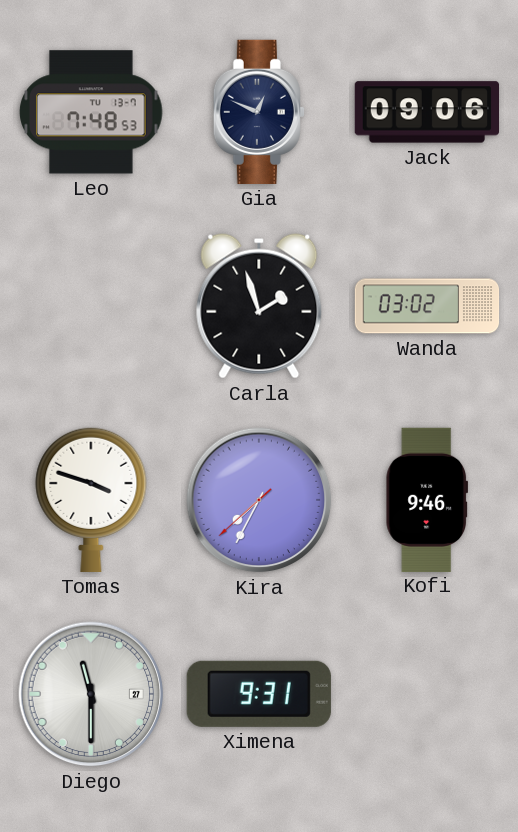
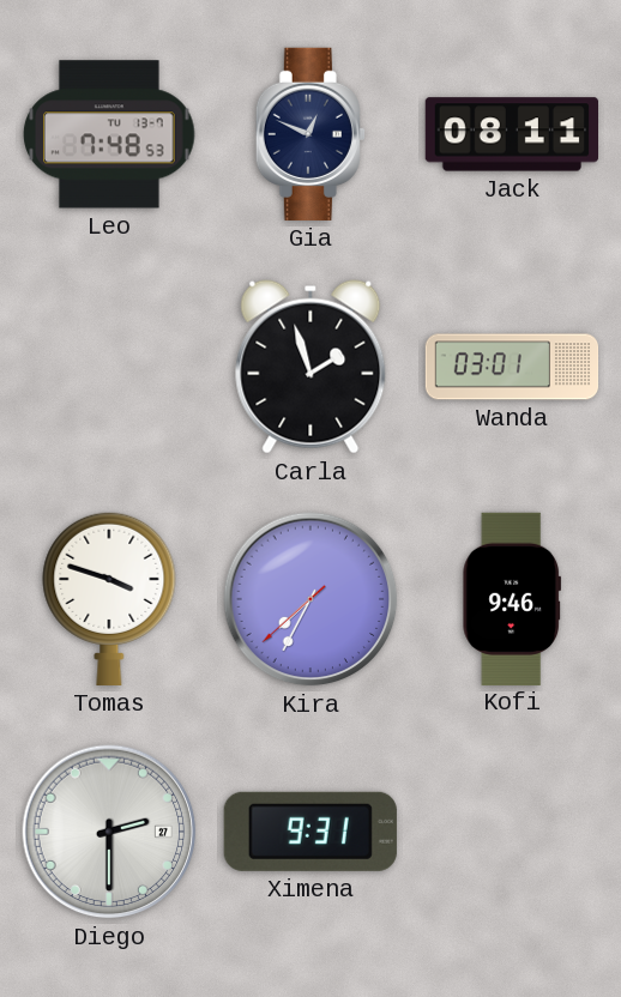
Jack: 09:06 -> 08:11
Wanda: 03:02 -> 03:01
Diego: 11:30 -> 2:30
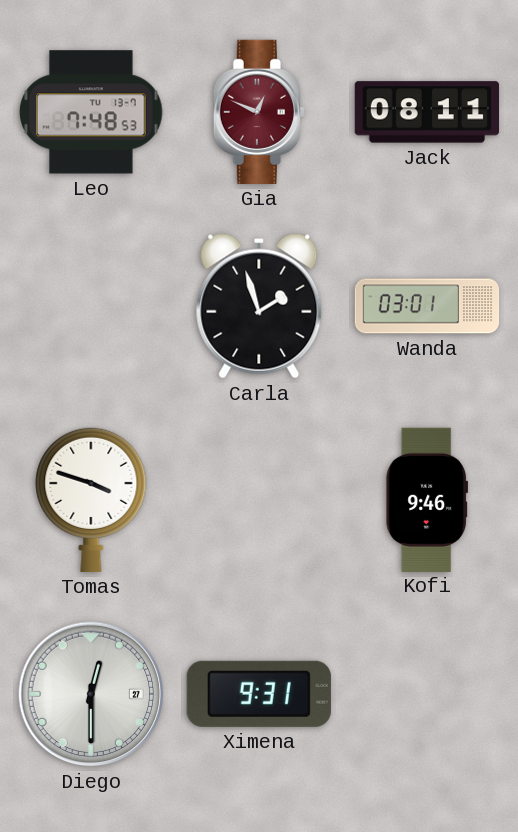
Gia dial: navy -> burgundy
Kira: 7:34 -> none
Diego: 2:30 -> 12:30
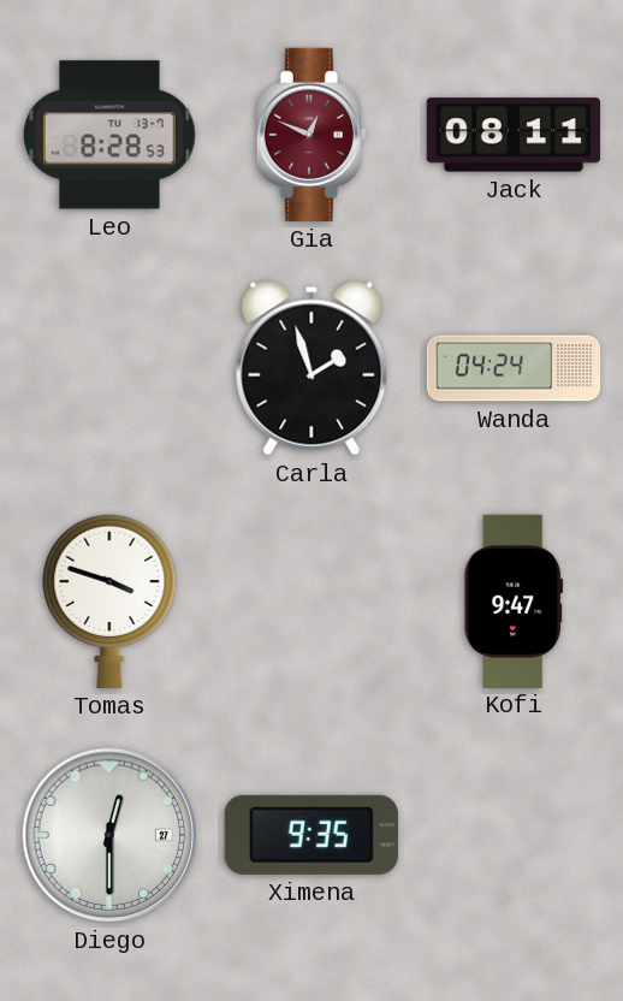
Leo: 7:48 -> 8:28
Wanda: 03:01 -> 04:24
Kofi: 9:46 -> 9:47
Ximena: 9:31 -> 9:35
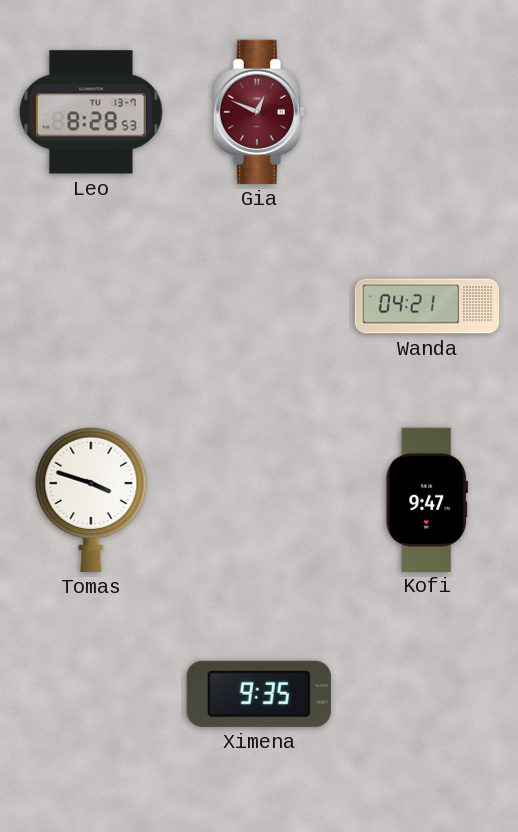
Jack: 08:11 -> none
Carla: 1:57 -> none
Wanda: 04:24 -> 04:21
Diego: 12:30 -> none
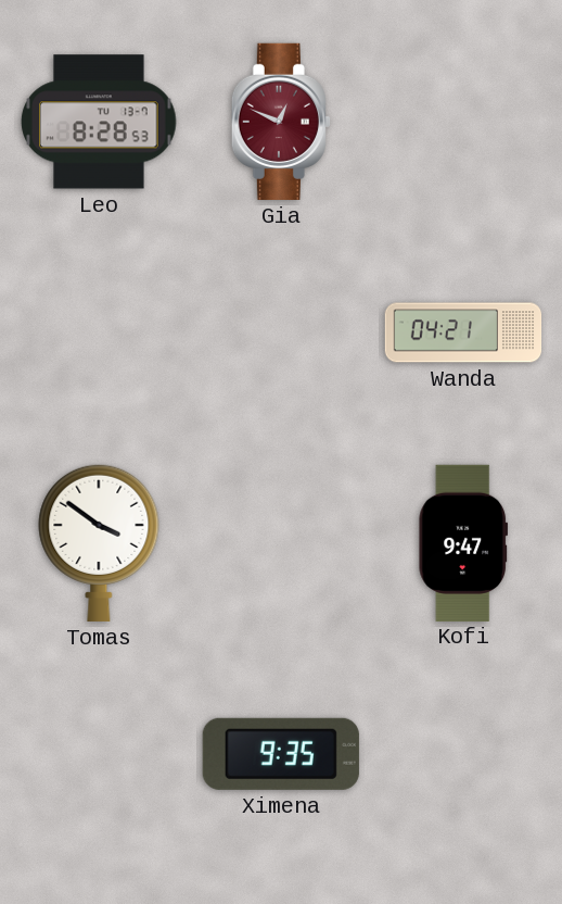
Tomas: 3:48 -> 3:51
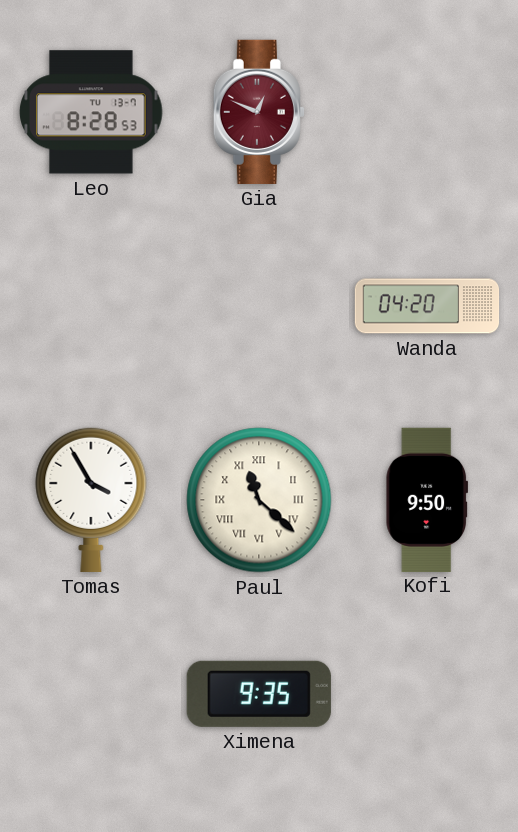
Wanda: 04:21 -> 04:20
Tomas: 3:51 -> 3:55
Paul: none -> 11:22
Kofi: 9:47 -> 9:50
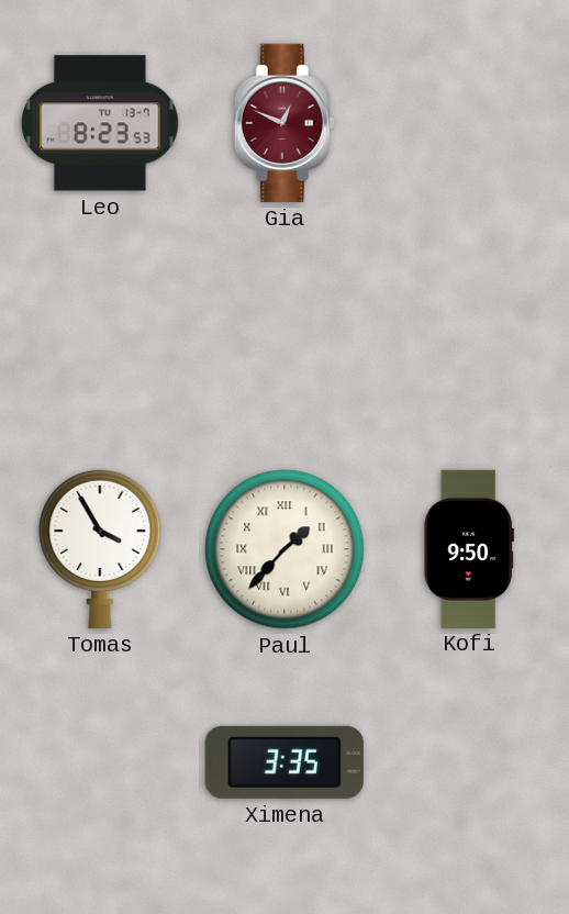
Leo: 8:28 -> 8:23
Wanda: 04:20 -> none
Paul: 11:22 -> 1:37
Ximena: 9:35 -> 3:35
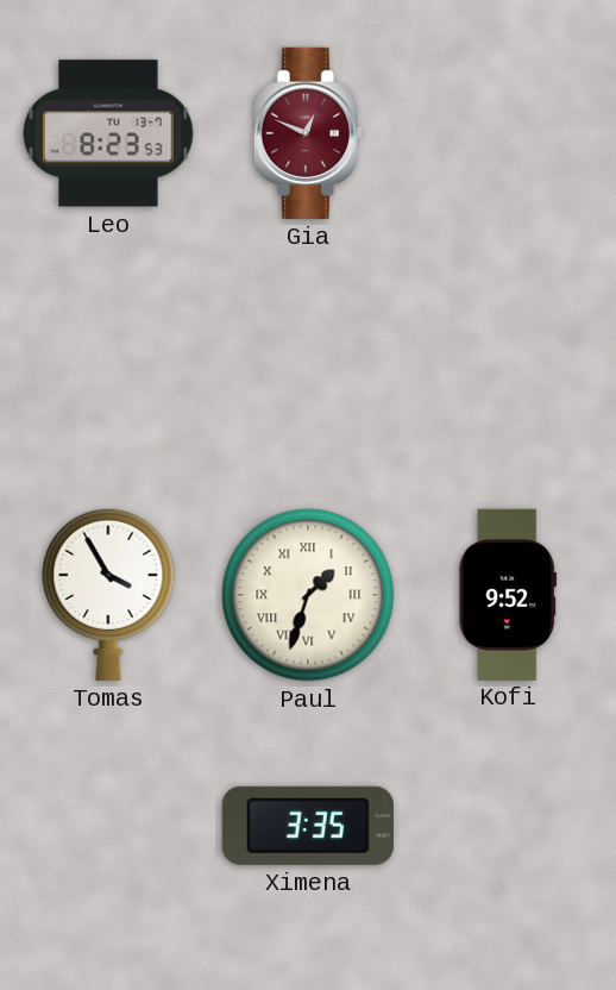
Paul: 1:37 -> 1:33
Kofi: 9:50 -> 9:52
